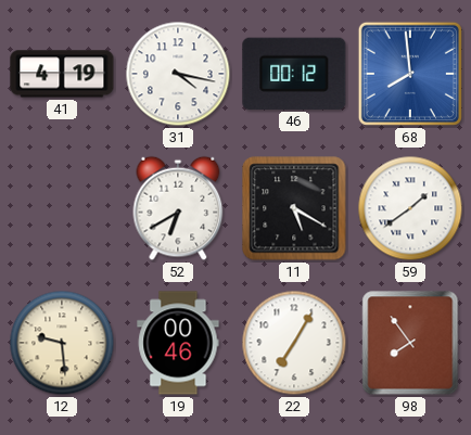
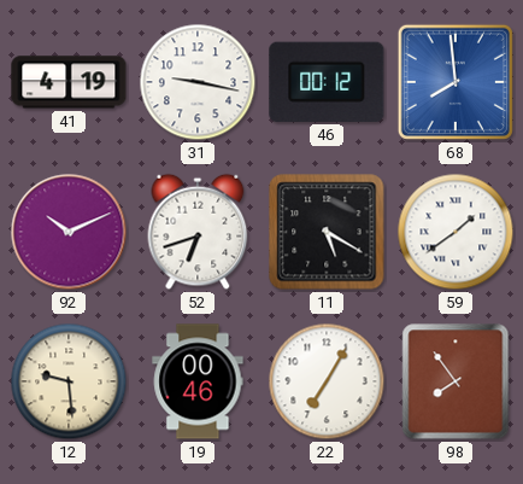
31: 4:17 -> 9:17
92: none -> 10:11
52: 6:40 -> 6:42
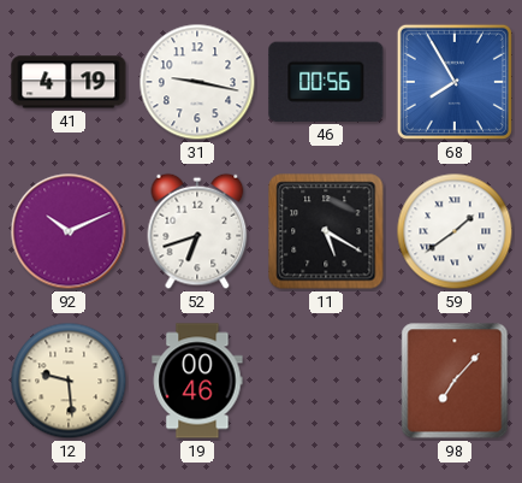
46: 00:12 -> 00:56
68: 7:59 -> 7:55
22: 7:05 -> none
98: 7:54 -> 7:07
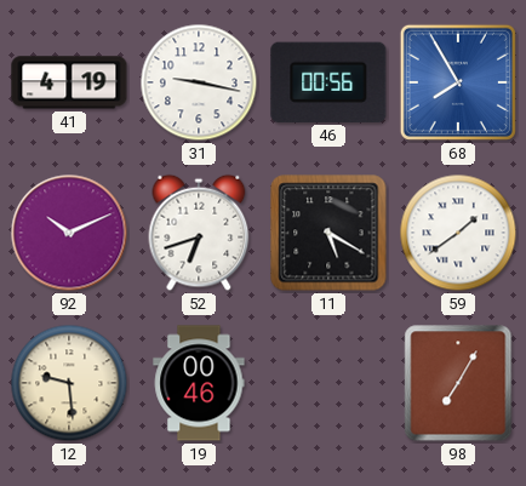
98: 7:07 -> 7:05
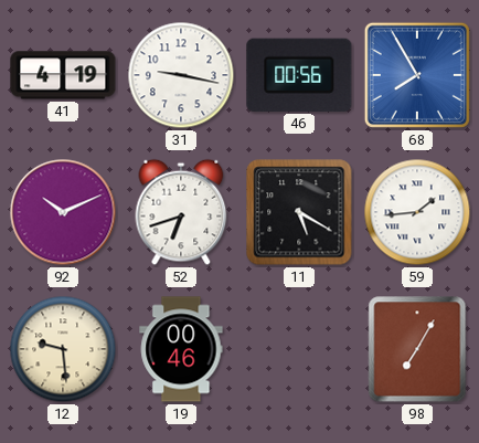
59: 1:39 -> 1:44
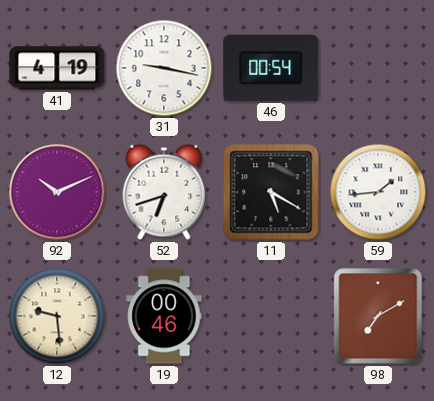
46: 00:56 -> 00:54
68: 7:55 -> none
98: 7:05 -> 7:10
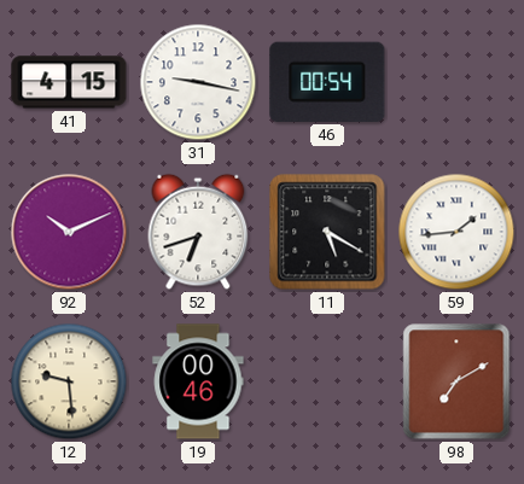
41: 4:19 -> 4:15
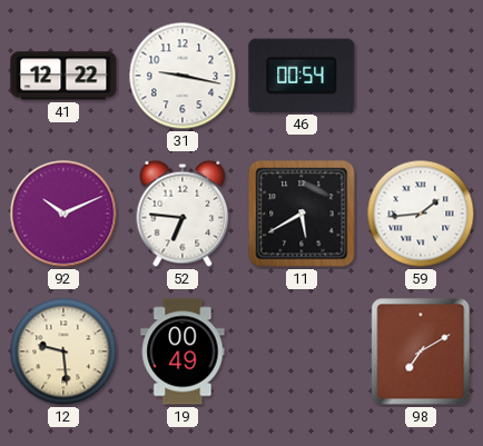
41: 4:15 -> 12:22
52: 6:42 -> 6:46
11: 5:20 -> 5:40
19: 00:46 -> 00:49
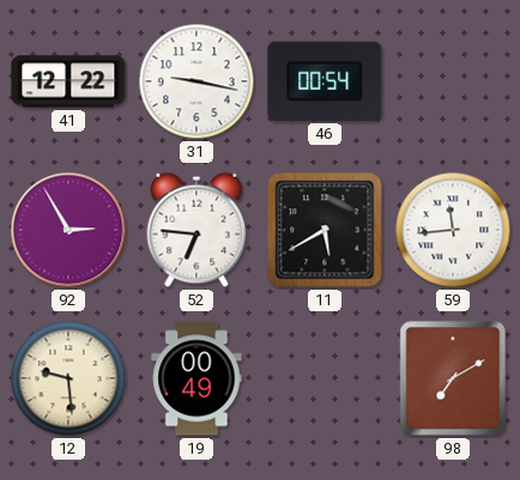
92: 10:11 -> 2:55
59: 1:44 -> 11:44
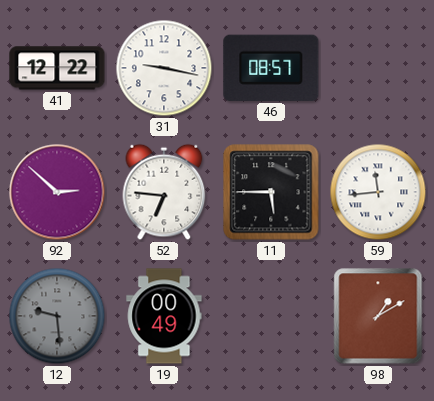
46: 00:54 -> 08:57
92: 2:55 -> 2:52
11: 5:40 -> 5:45
12 dial: cream -> grey
98: 7:10 -> 1:10
